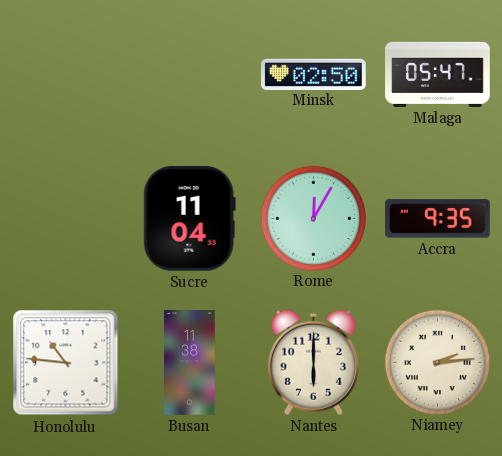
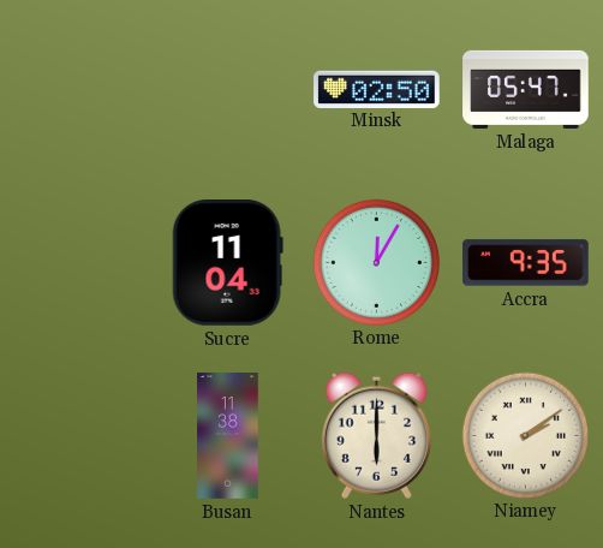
Honolulu: 10:46 -> none
Niamey: 2:14 -> 2:09
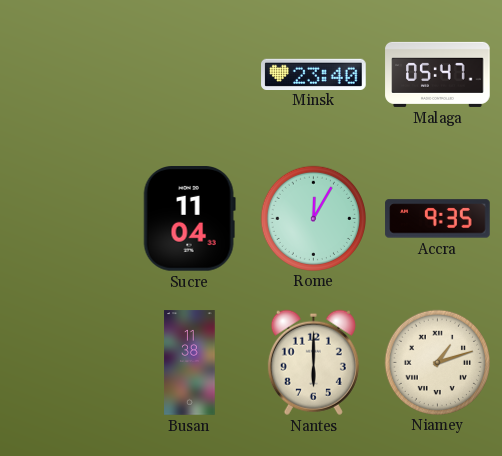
Minsk: 02:50 -> 23:40
Niamey: 2:09 -> 1:12
